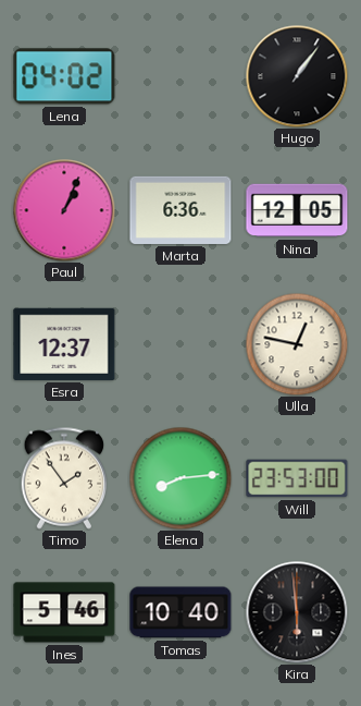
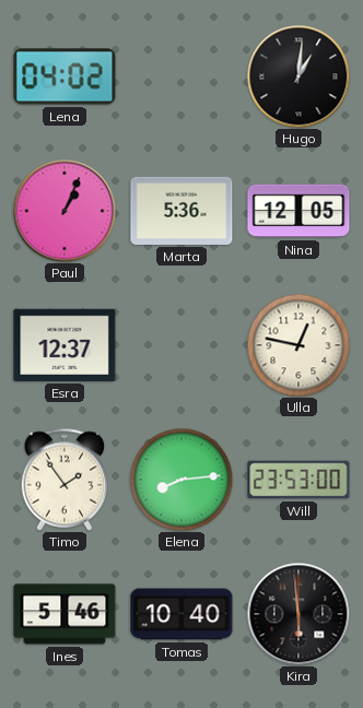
Hugo: 1:06 -> 1:01
Marta: 6:36 -> 5:36
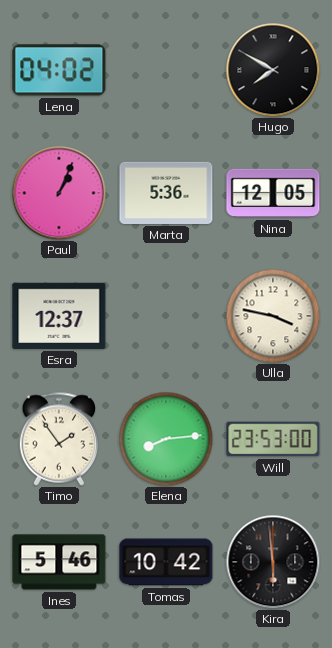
Hugo: 1:01 -> 7:50
Ulla: 12:47 -> 3:47
Tomas: 10:40 -> 10:42
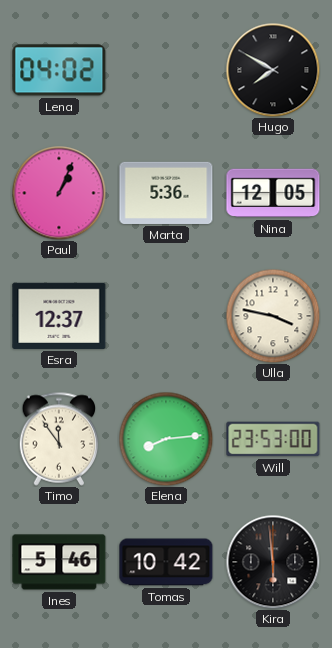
Timo: 1:54 -> 11:54
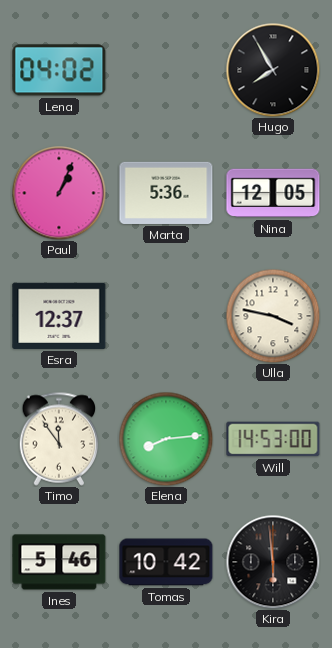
Hugo: 7:50 -> 7:55
Will: 23:53 -> 14:53
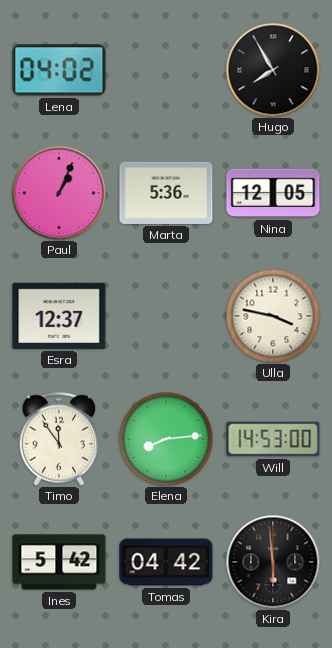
Ines: 5:46 -> 5:42
Tomas: 10:42 -> 04:42
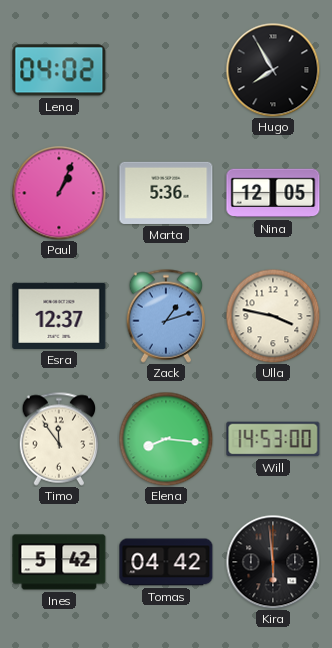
Zack: none -> 1:12
Elena: 8:14 -> 8:16
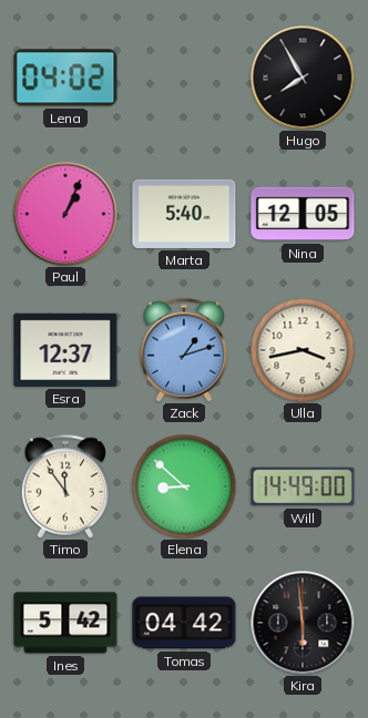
Marta: 5:36 -> 5:40
Ulla: 3:47 -> 3:43
Elena: 8:16 -> 8:52
Will: 14:53 -> 14:49
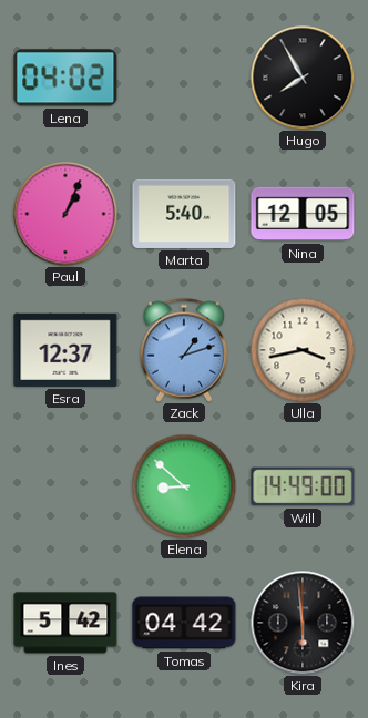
Timo: 11:54 -> none
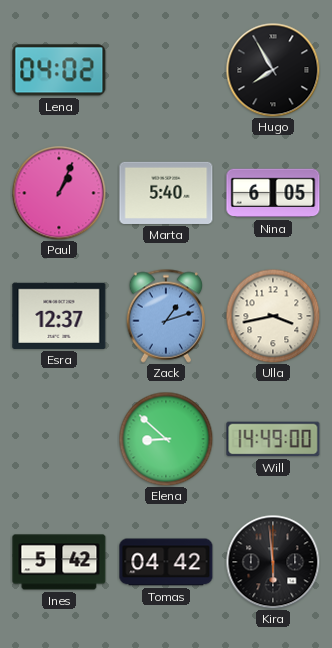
Nina: 12:05 -> 6:05
